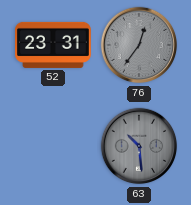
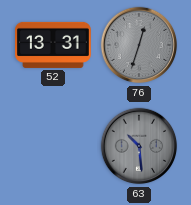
52: 23:31 -> 13:31
76: 12:36 -> 12:33
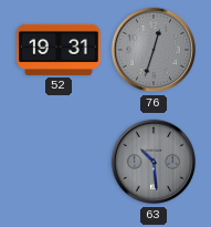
52: 13:31 -> 19:31
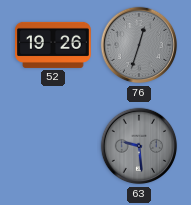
52: 19:31 -> 19:26
63: 10:29 -> 9:29
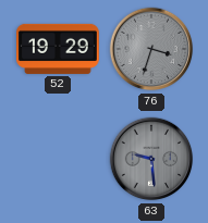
52: 19:26 -> 19:29
76: 12:33 -> 3:33
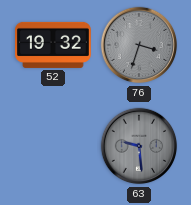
52: 19:29 -> 19:32
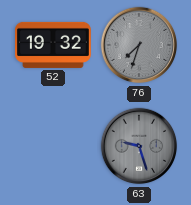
76: 3:33 -> 7:33
63: 9:29 -> 9:27
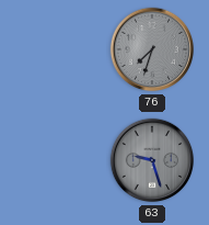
52: 19:32 -> none
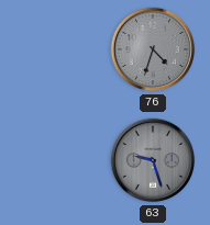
76: 7:33 -> 4:33
